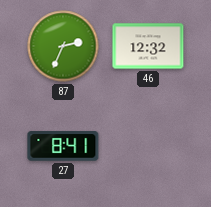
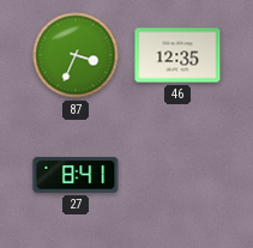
87: 2:34 -> 3:34
46: 12:32 -> 12:35
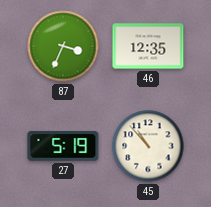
27: 8:41 -> 5:19
45: none -> 10:53
